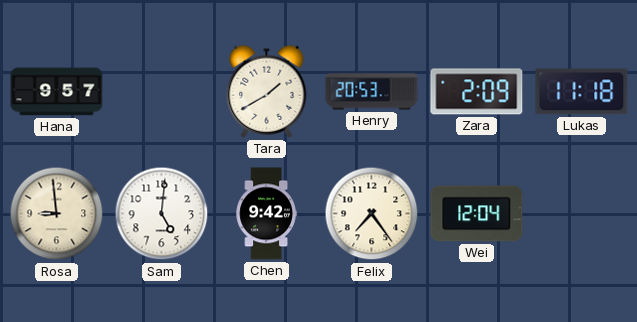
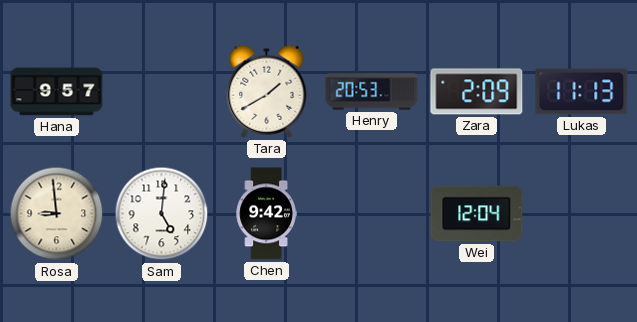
Lukas: 11:18 -> 11:13
Felix: 7:24 -> none
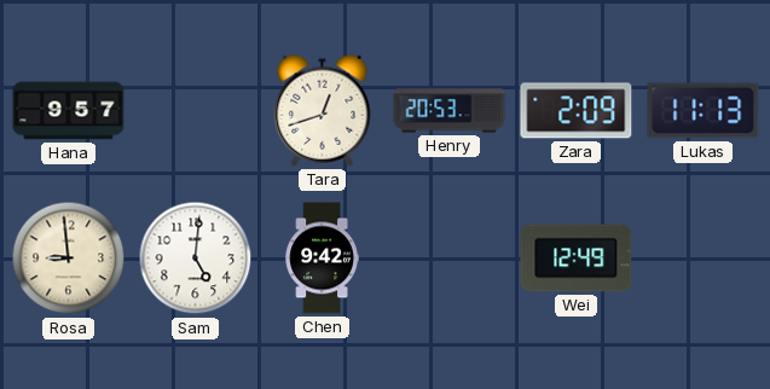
Tara: 1:40 -> 12:42
Wei: 12:04 -> 12:49
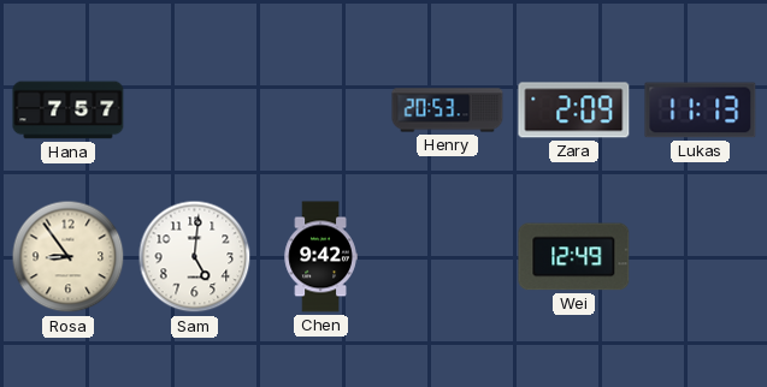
Hana: 9:57 -> 7:57
Tara: 12:42 -> none
Rosa: 8:59 -> 8:54
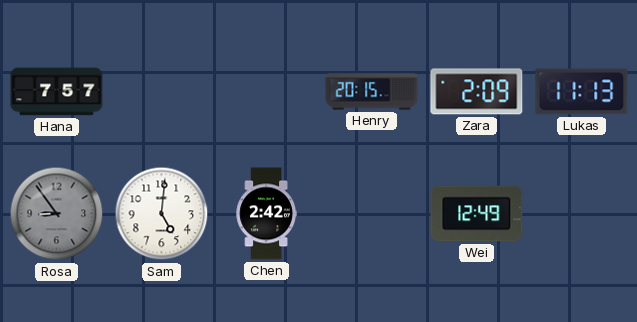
Henry: 20:53 -> 20:15
Rosa dial: cream -> grey
Chen: 9:42 -> 2:42
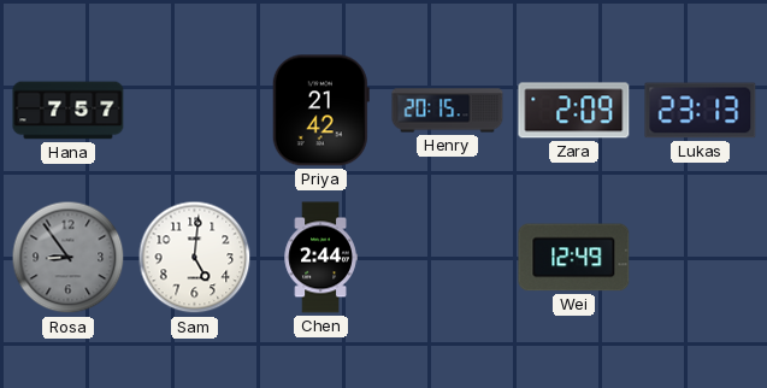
Priya: none -> 21:42
Lukas: 11:13 -> 23:13
Chen: 2:42 -> 2:44
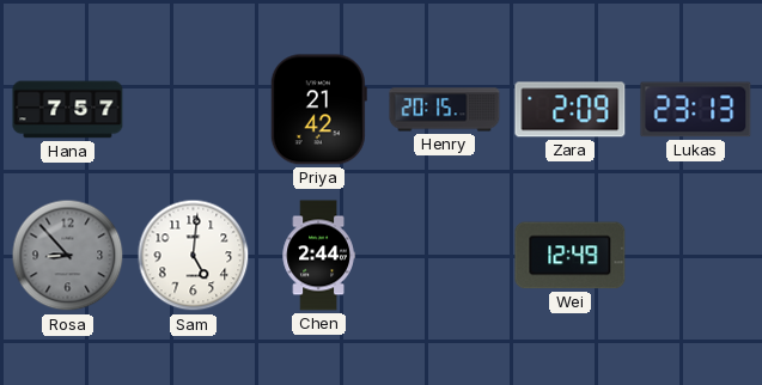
Rosa: 8:54 -> 8:53
